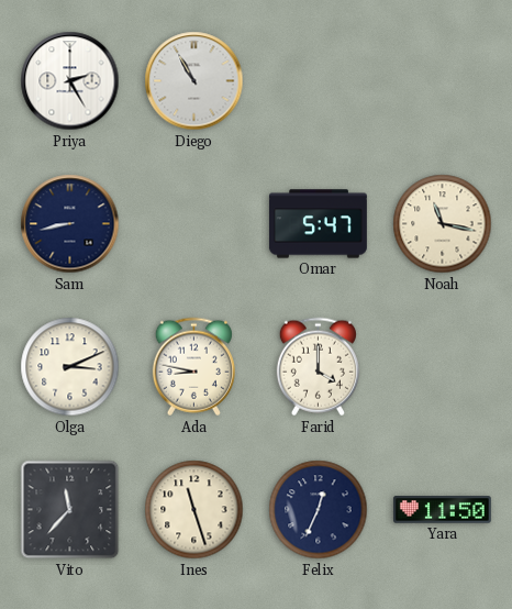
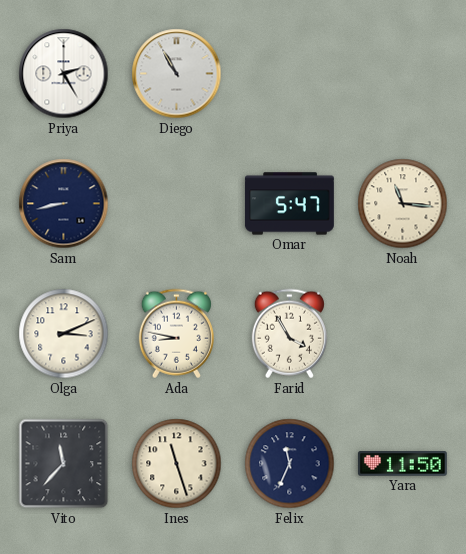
Noah: 11:17 -> 11:16
Farid: 4:00 -> 3:55
Felix: 12:34 -> 11:34
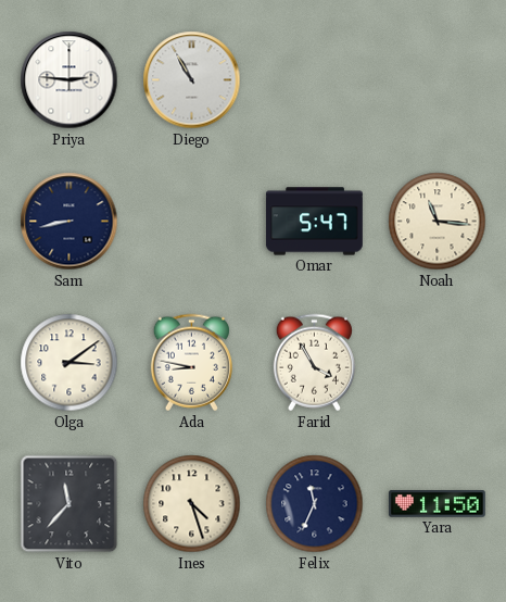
Priya: 2:25 -> 2:46
Olga: 3:11 -> 3:09
Ines: 11:27 -> 4:27
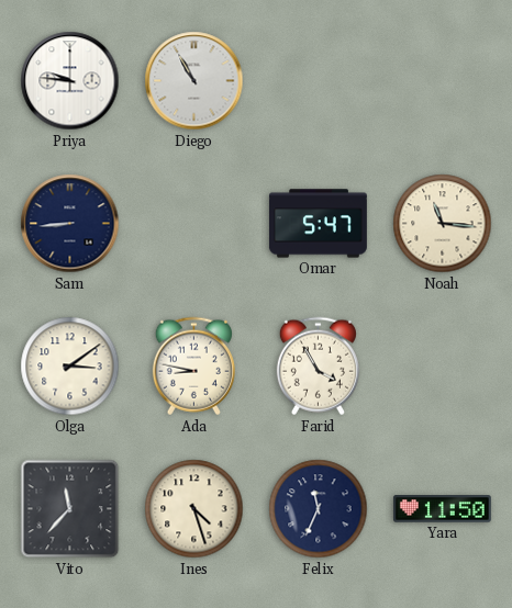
Priya: 2:46 -> 9:46
Sam: 8:43 -> 8:44
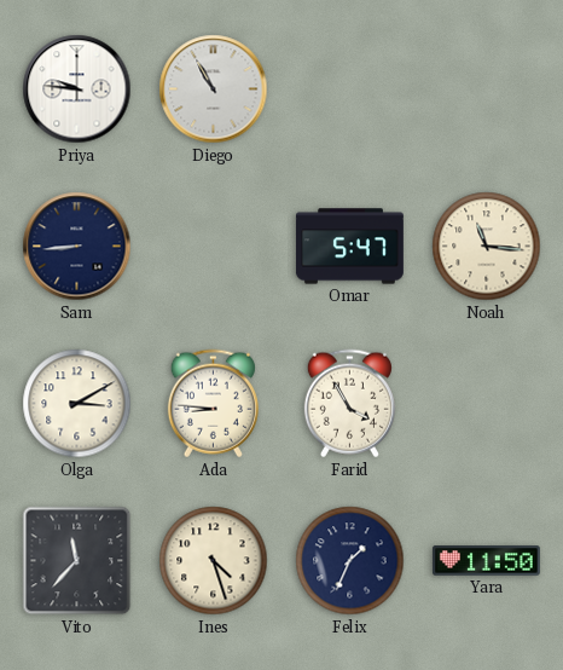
Olga: 3:09 -> 3:10
Ada: 8:47 -> 8:46
Felix: 11:34 -> 1:34
